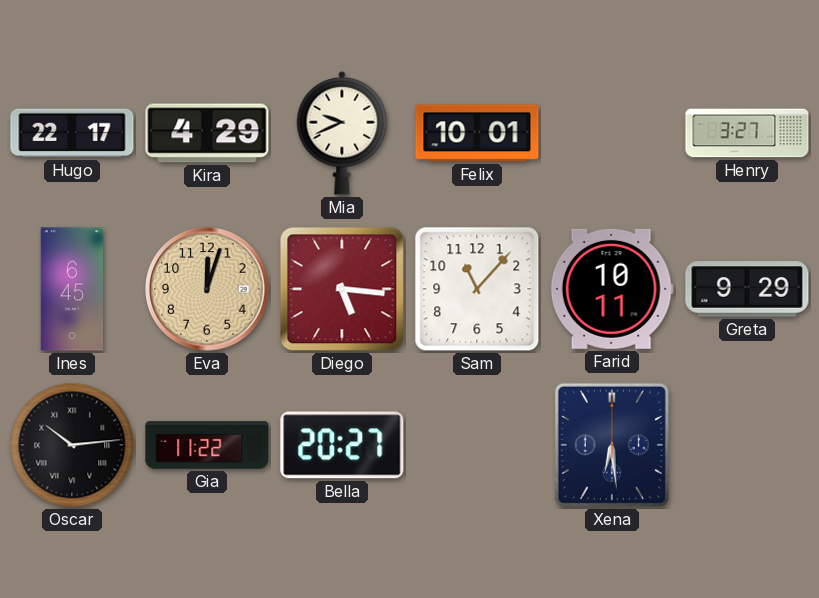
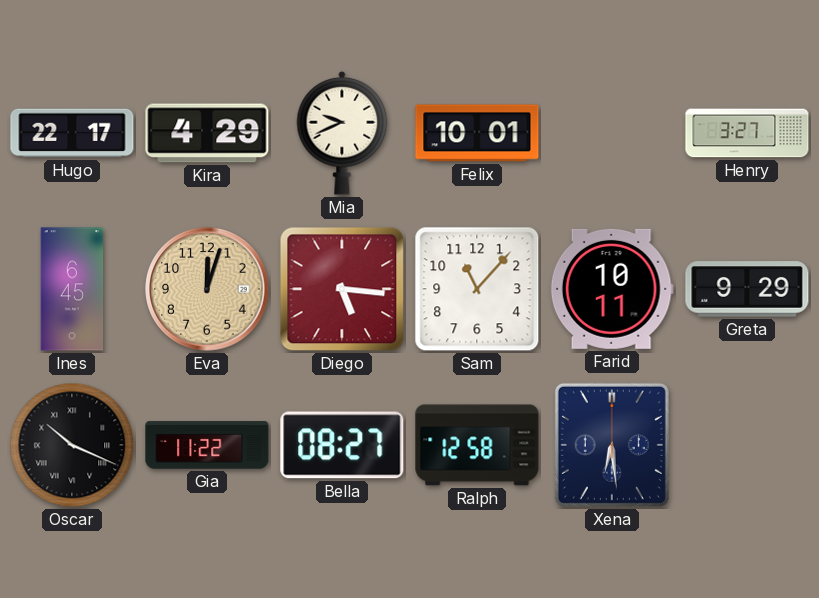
Oscar: 10:14 -> 10:19
Bella: 20:27 -> 08:27
Ralph: none -> 12:58
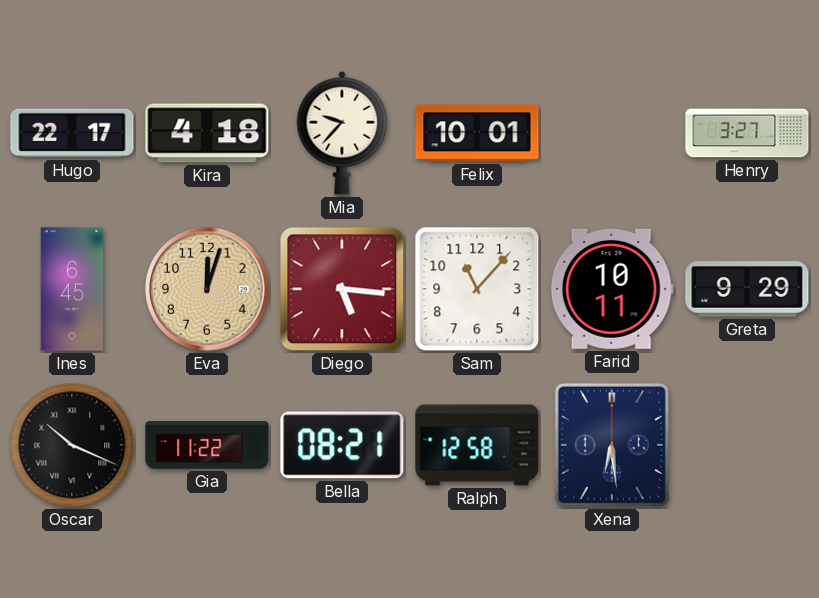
Kira: 4:29 -> 4:18
Mia: 9:41 -> 9:37
Bella: 08:27 -> 08:21
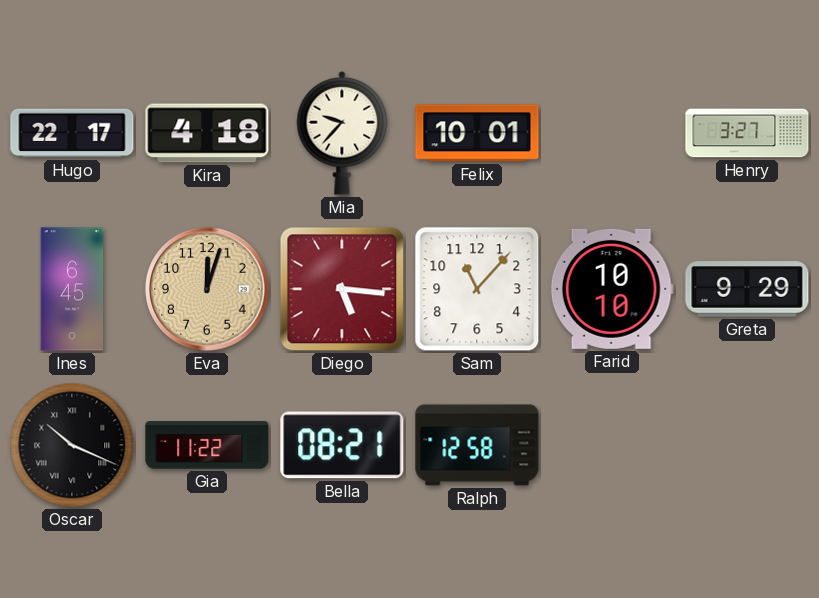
Farid: 10:11 -> 10:10
Xena: 6:29 -> none
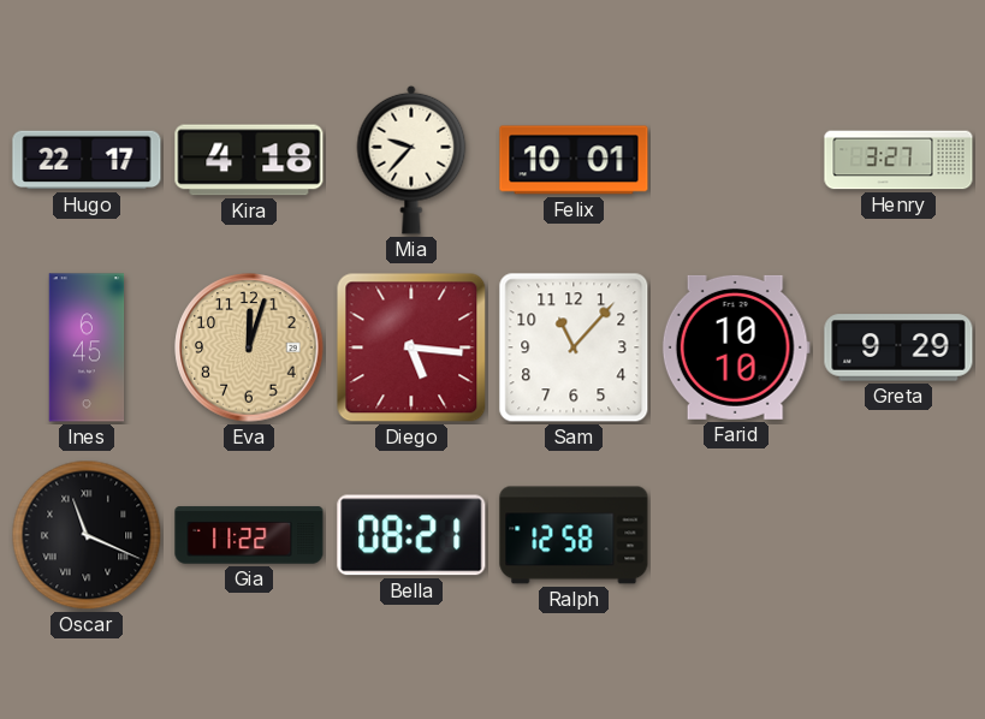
Oscar: 10:19 -> 11:19
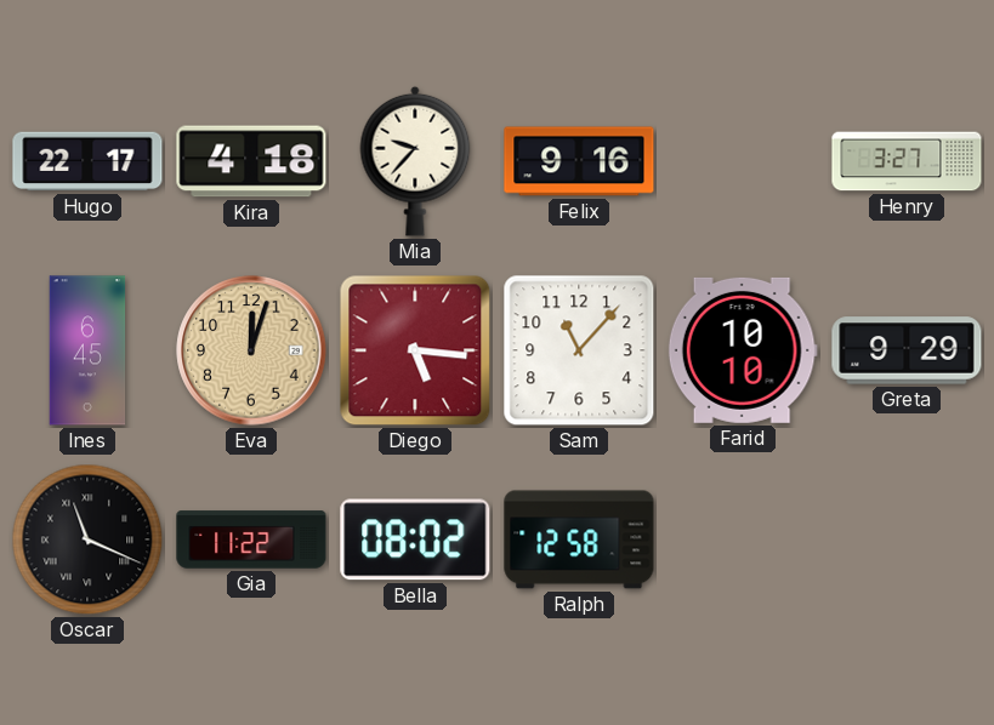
Felix: 10:01 -> 9:16
Bella: 08:21 -> 08:02
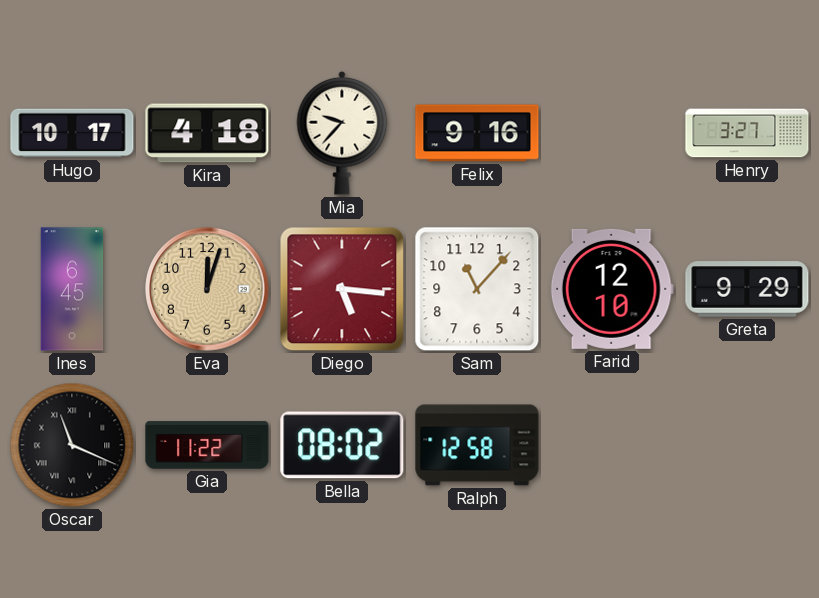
Hugo: 22:17 -> 10:17
Farid: 10:10 -> 12:10
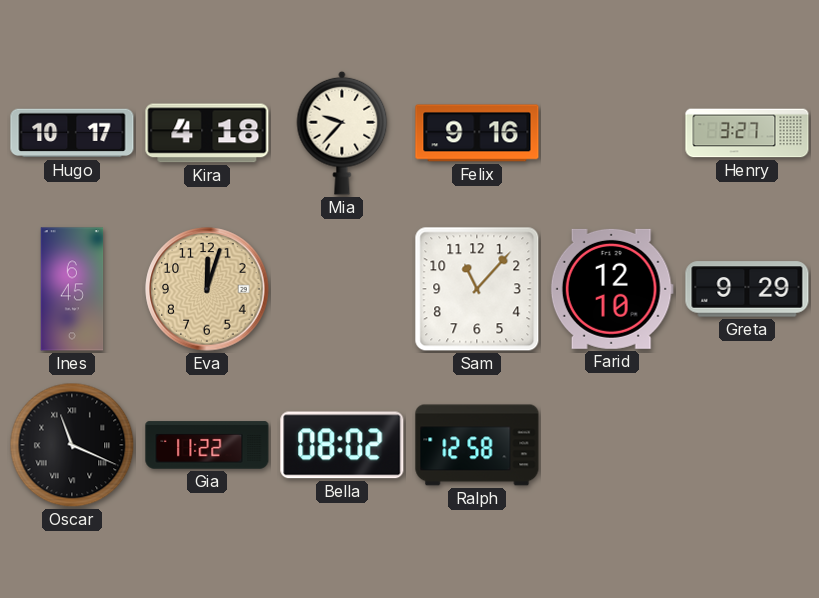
Diego: 5:16 -> none
